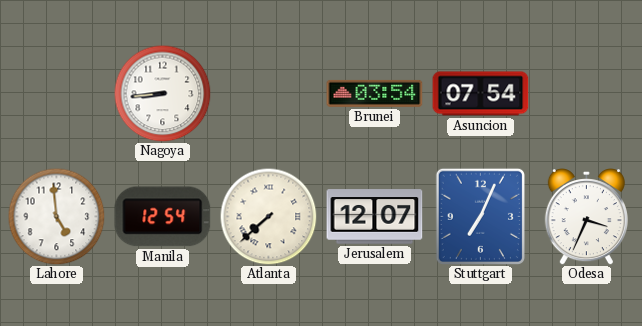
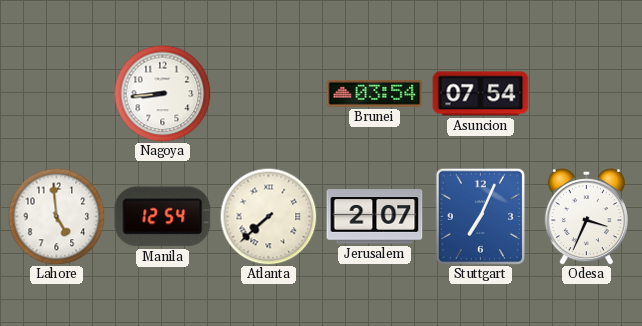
Jerusalem: 12:07 -> 2:07
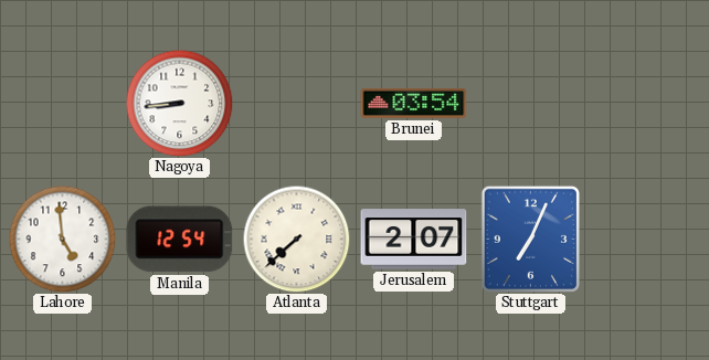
Asuncion: 07:54 -> none
Odesa: 3:34 -> none
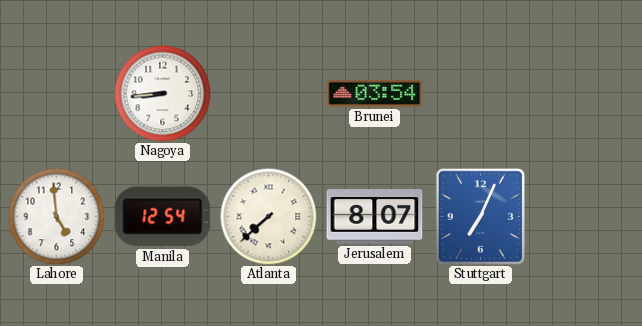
Jerusalem: 2:07 -> 8:07
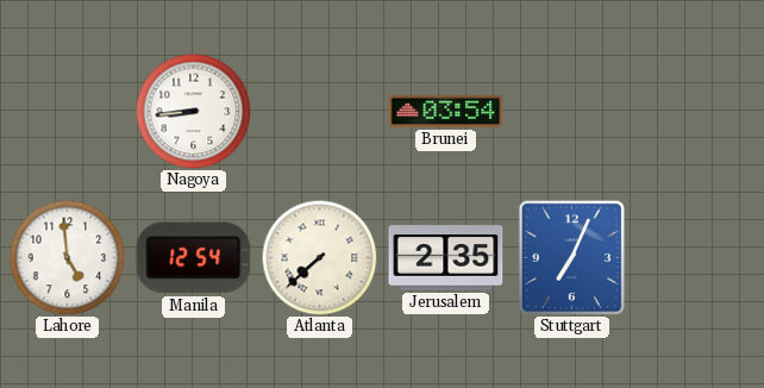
Jerusalem: 8:07 -> 2:35
